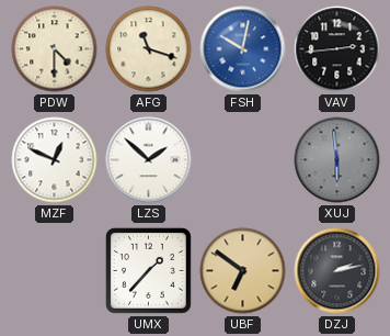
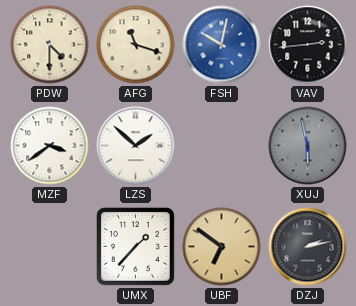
MZF: 12:49 -> 3:39
XUJ: 5:59 -> 5:58
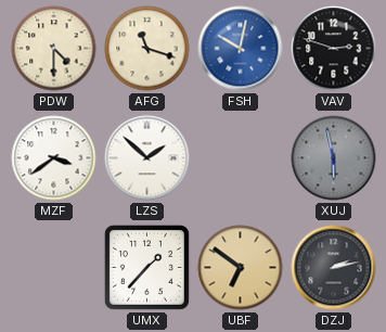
VAV: 2:44 -> 2:48
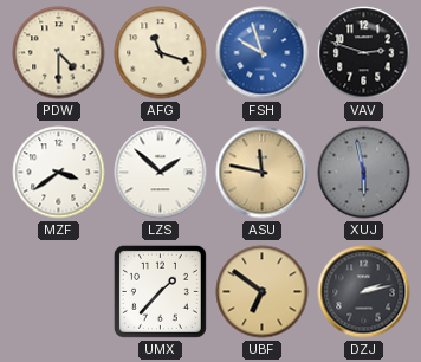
FSH: 10:02 -> 9:57
ASU: none -> 11:47
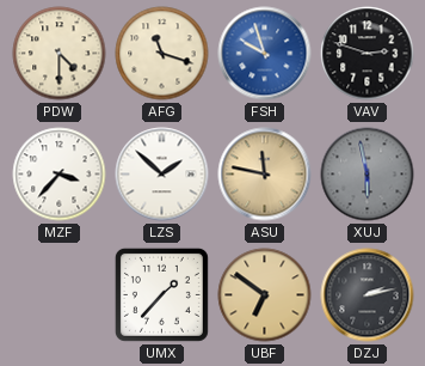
MZF: 3:39 -> 3:37
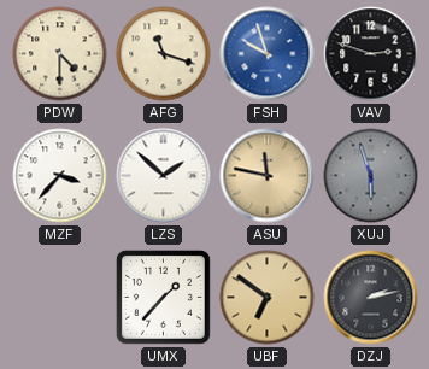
XUJ: 5:58 -> 5:57
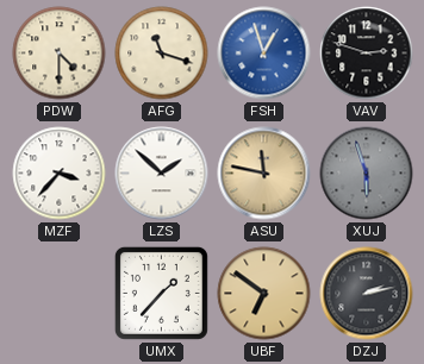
FSH: 9:57 -> 12:57
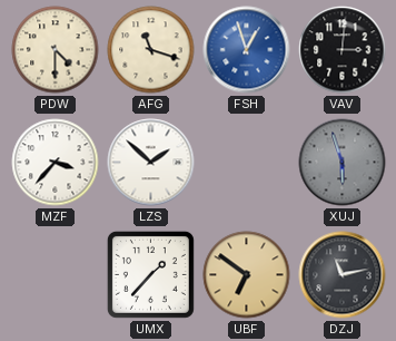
VAV: 2:48 -> 3:01
ASU: 11:47 -> none
DZJ: 2:13 -> 11:13
